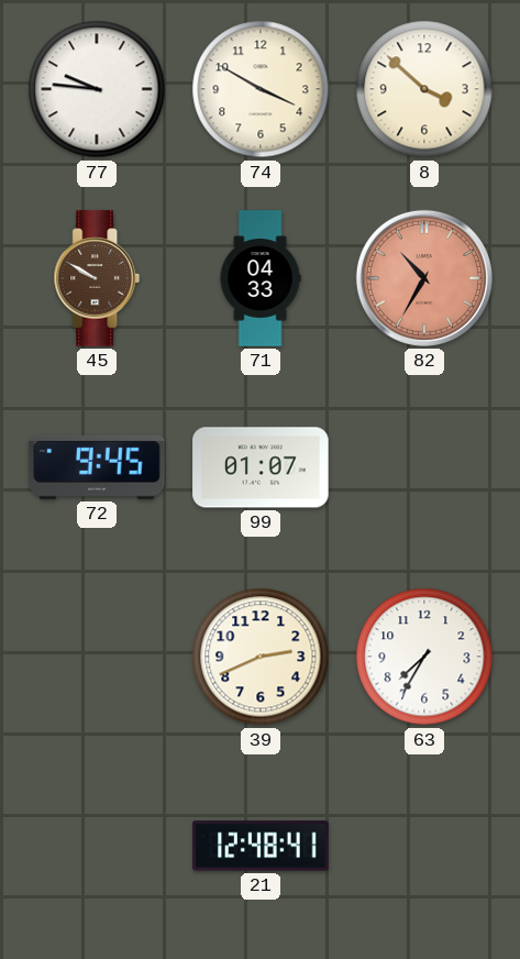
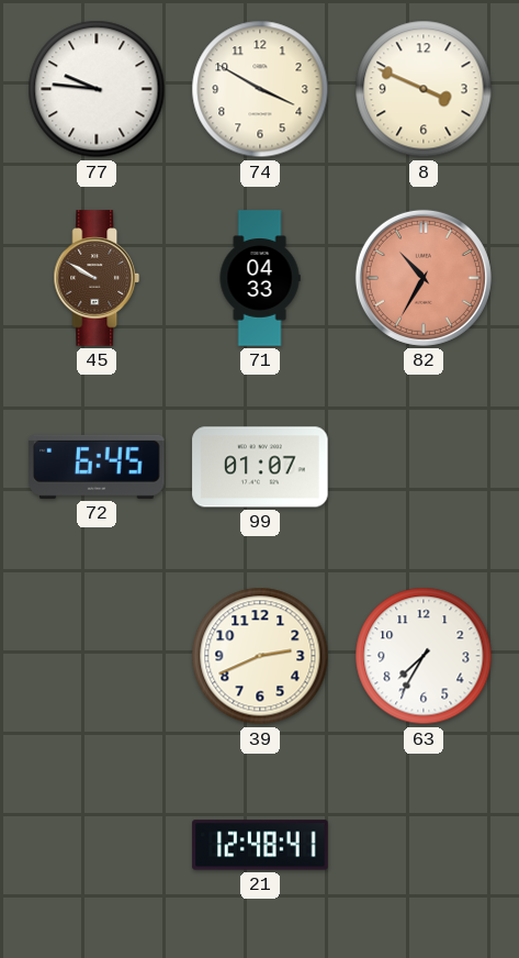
8: 3:52 -> 3:49
72: 9:45 -> 6:45
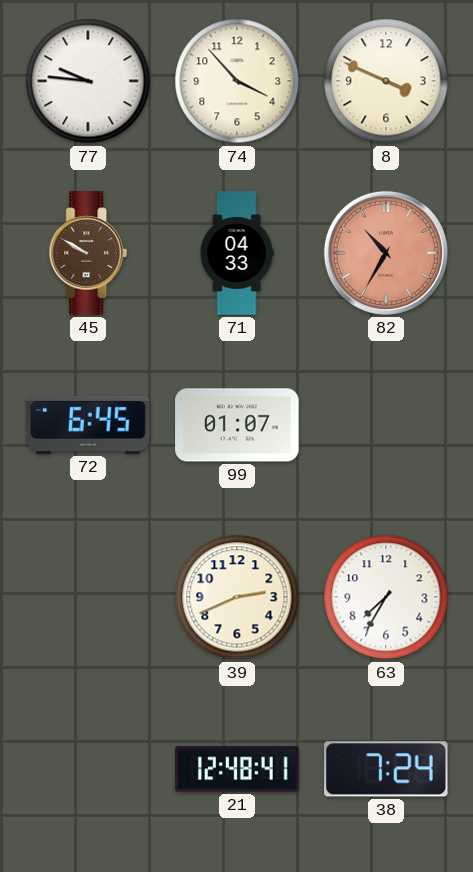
74: 3:50 -> 3:53
38: none -> 7:24
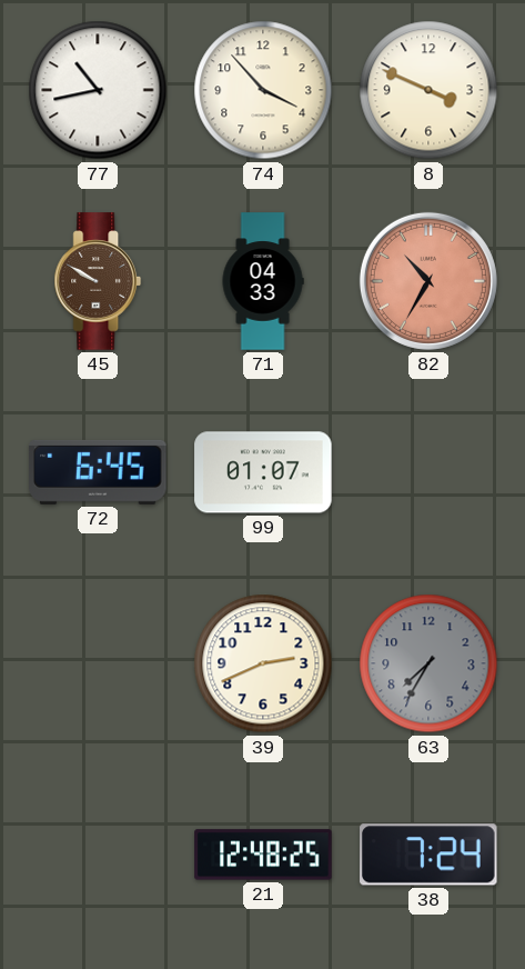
77: 9:46 -> 10:43
63 dial: white -> grey
21: 12:48:41 -> 12:48:25
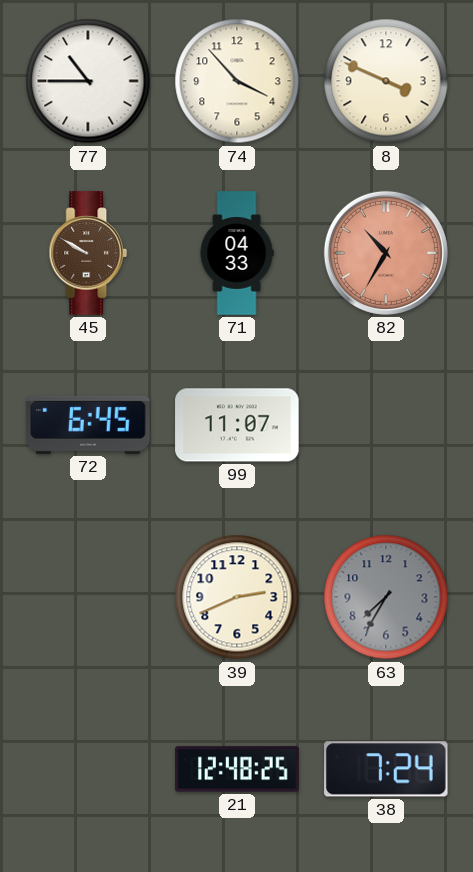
77: 10:43 -> 10:45
99: 01:07 -> 11:07
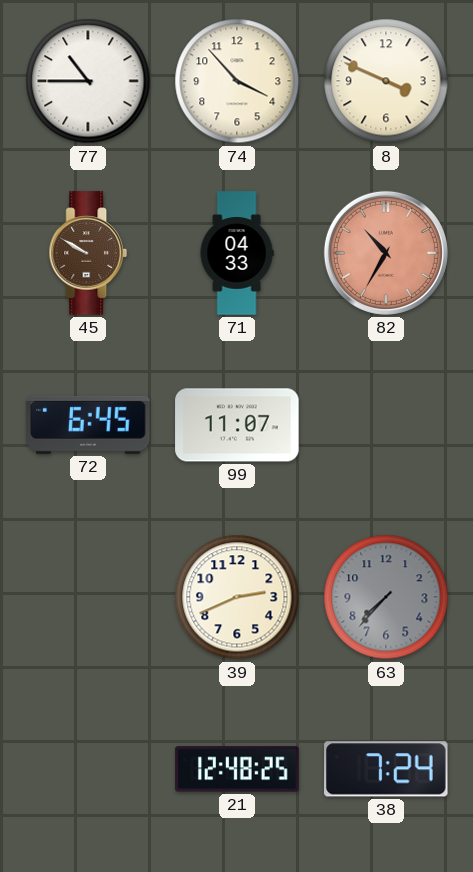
63: 7:35 -> 7:37
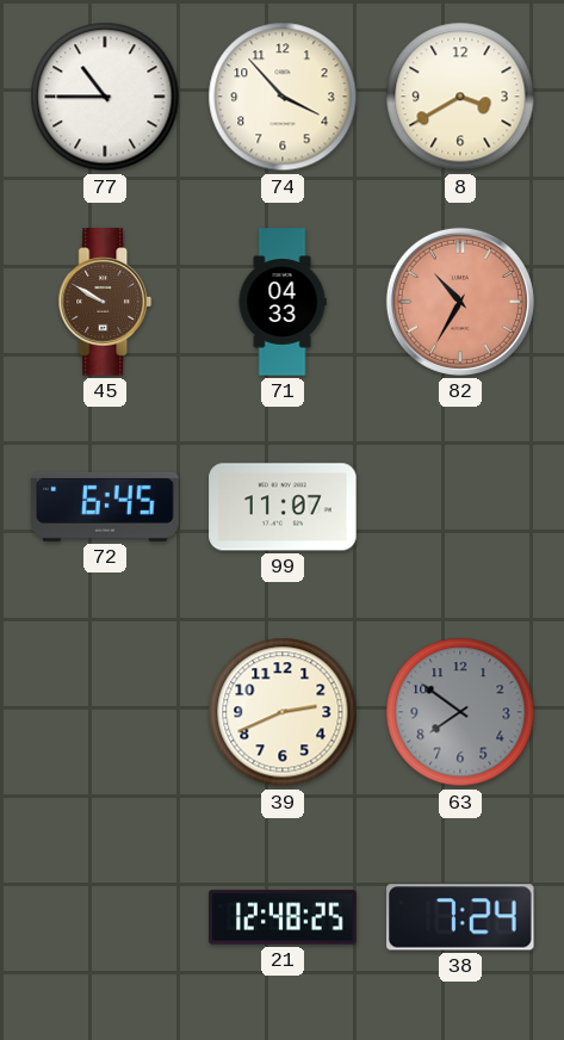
8: 3:49 -> 3:40
63: 7:37 -> 7:51
